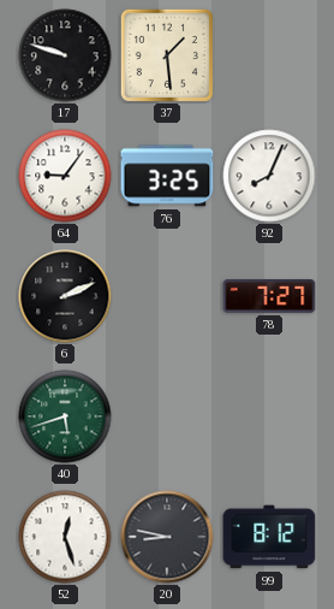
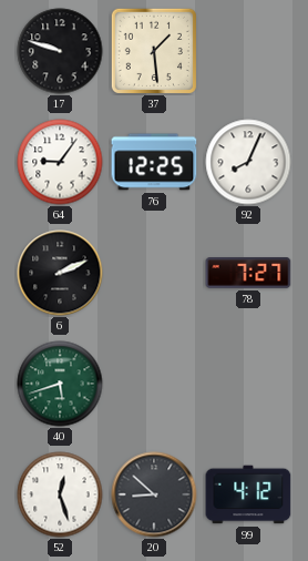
76: 3:25 -> 12:25
20: 8:47 -> 8:52
99: 8:12 -> 4:12
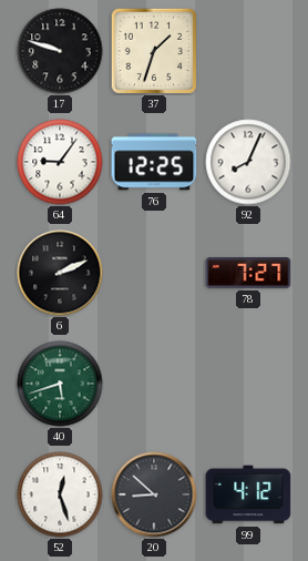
37: 1:29 -> 1:33
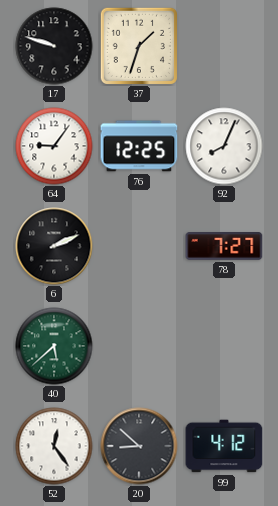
40: 5:42 -> 5:38
52: 12:27 -> 12:24
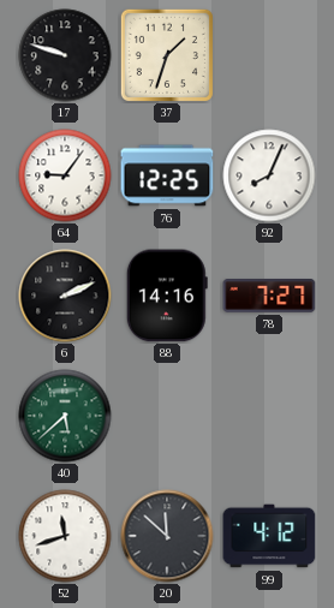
88: none -> 14:16
52: 12:24 -> 11:42
20: 8:52 -> 11:52
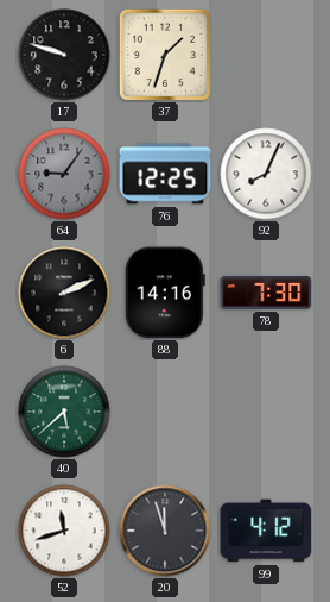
64 dial: white -> grey
78: 7:27 -> 7:30
20: 11:52 -> 11:57
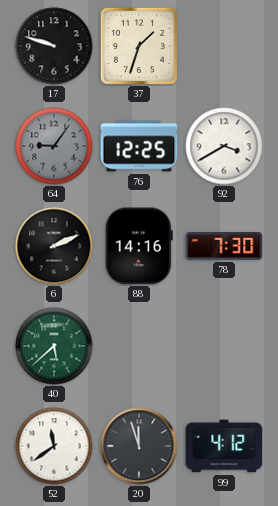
92: 8:04 -> 3:40
52: 11:42 -> 11:39
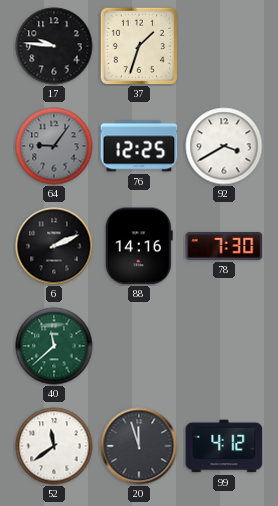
17: 9:48 -> 9:46
40: 5:38 -> 11:38
